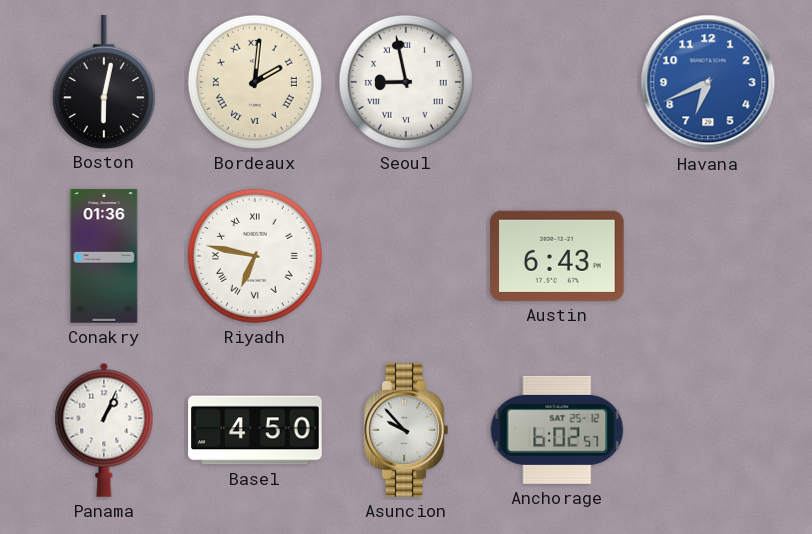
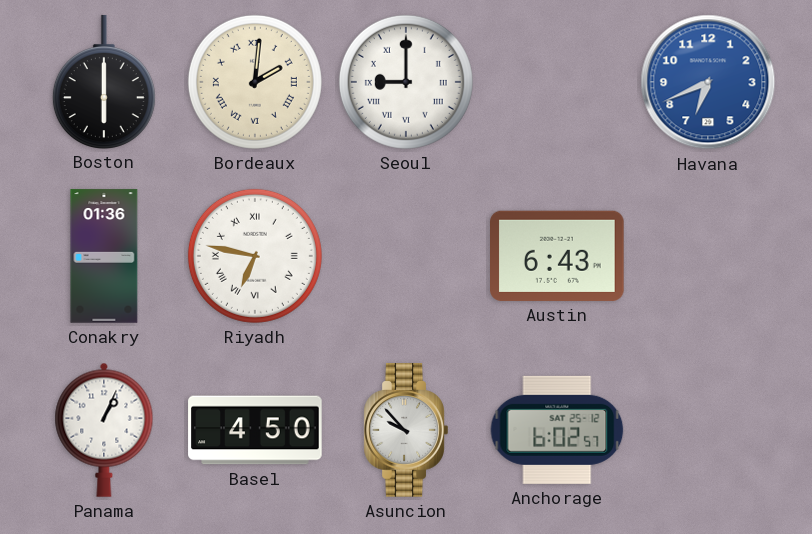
Boston: 6:02 -> 6:00
Seoul: 8:58 -> 9:00
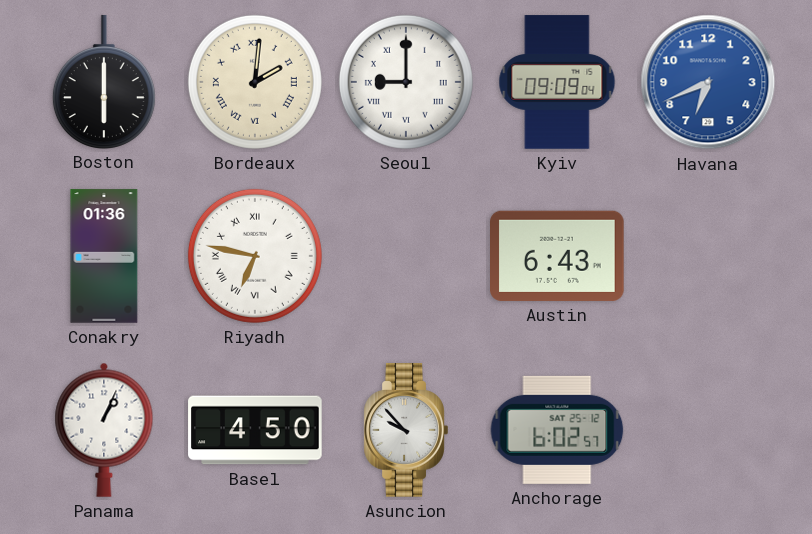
Kyiv: none -> 09:09
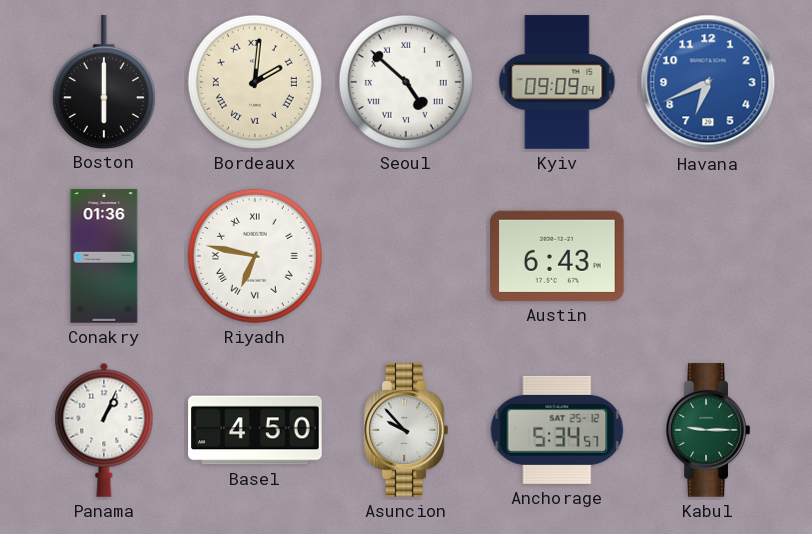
Seoul: 9:00 -> 4:52
Anchorage: 6:02 -> 5:34
Kabul: none -> 9:15
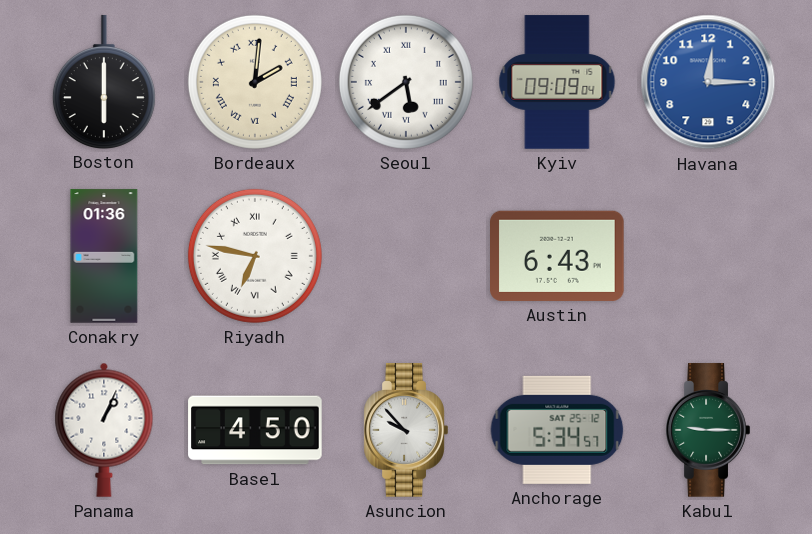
Seoul: 4:52 -> 5:39
Havana: 6:41 -> 12:15
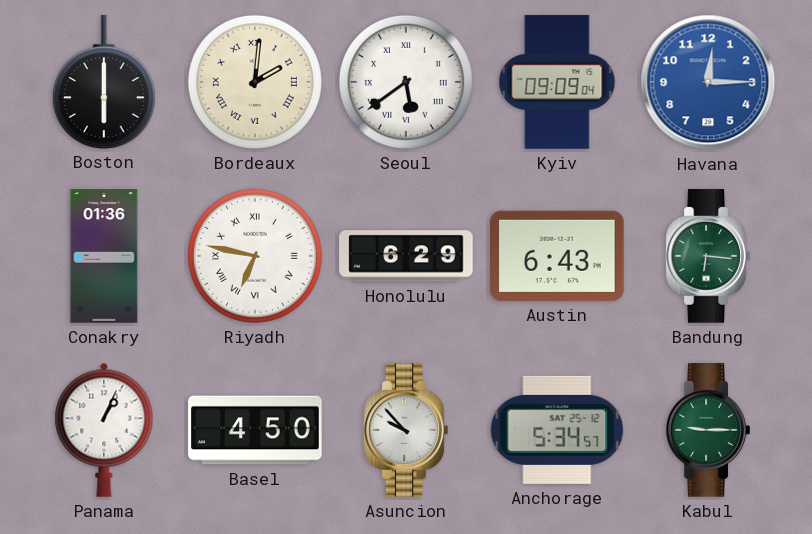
Honolulu: none -> 6:29
Bandung: none -> 6:16
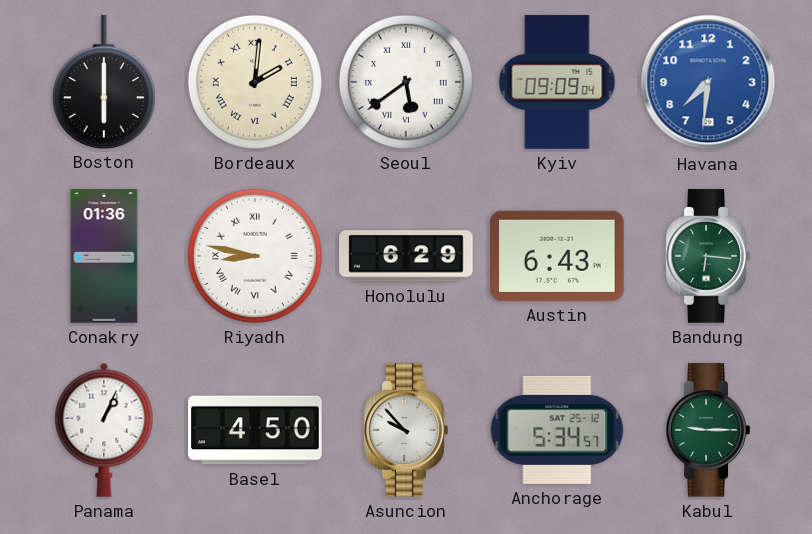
Havana: 12:15 -> 7:31
Riyadh: 6:47 -> 8:47
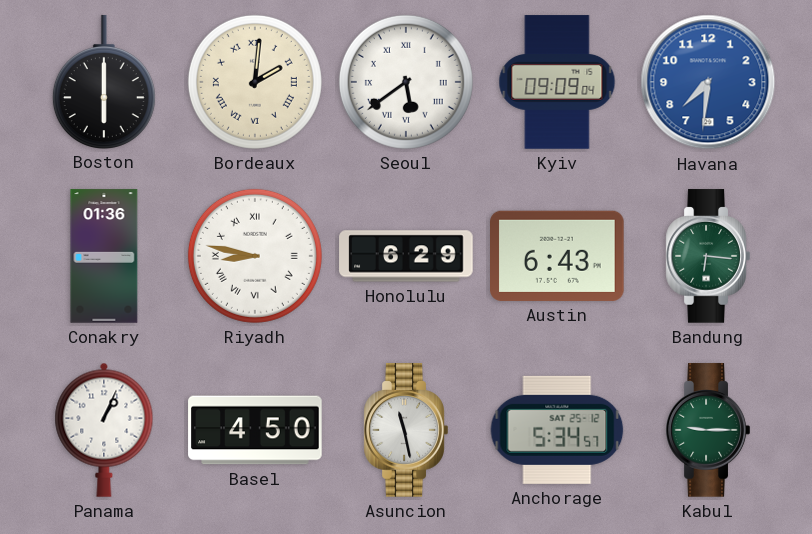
Asuncion: 9:53 -> 11:28
